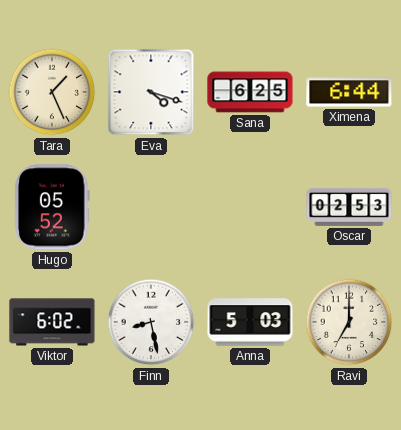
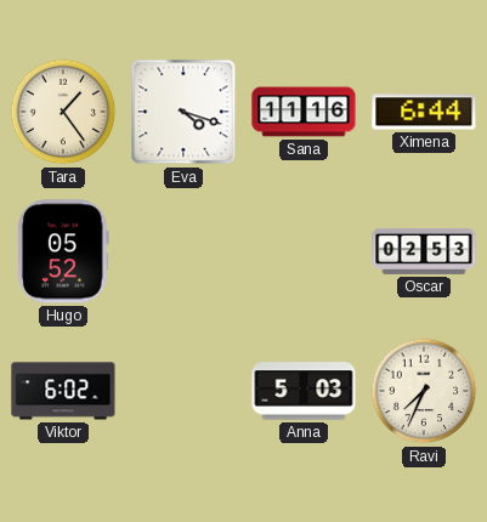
Tara: 1:26 -> 1:24
Sana: 6:25 -> 11:16
Finn: 8:28 -> none
Ravi: 7:00 -> 7:34
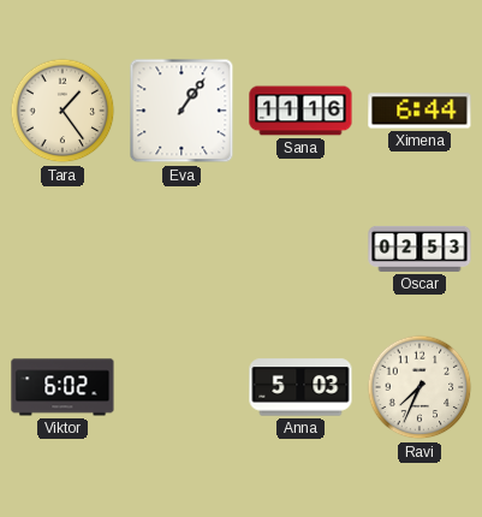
Eva: 4:18 -> 1:06
Hugo: 05:52 -> none
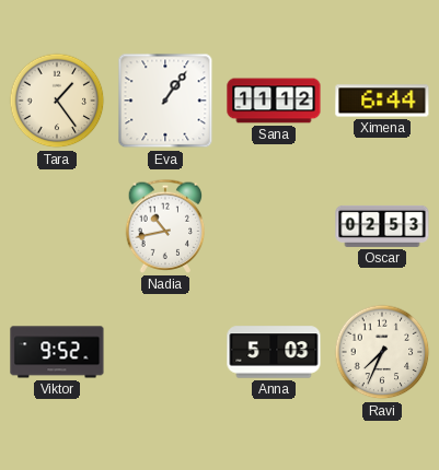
Sana: 11:16 -> 11:12
Nadia: none -> 10:43
Viktor: 6:02 -> 9:52
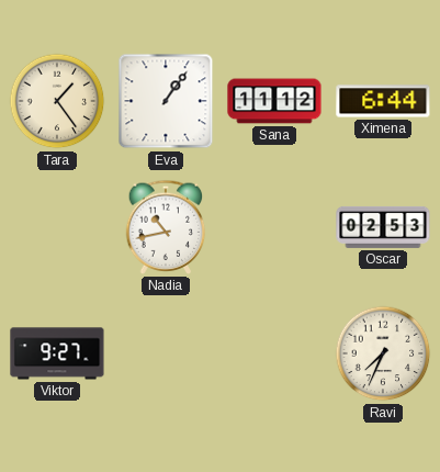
Viktor: 9:52 -> 9:27
Anna: 5:03 -> none
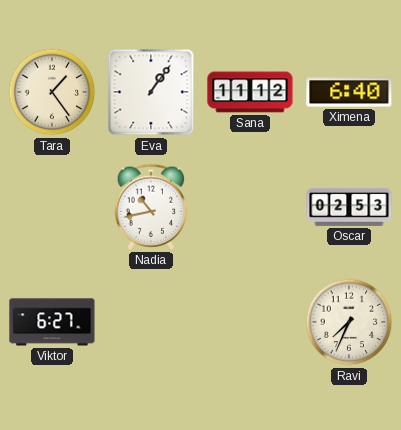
Ximena: 6:44 -> 6:40
Viktor: 9:27 -> 6:27
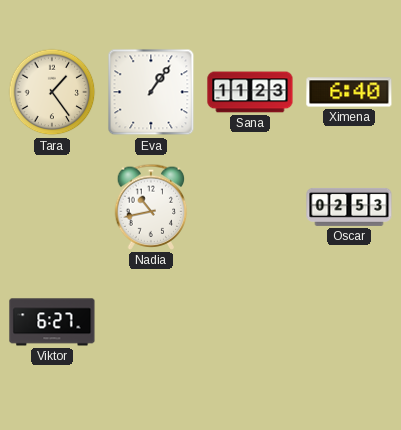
Sana: 11:12 -> 11:23
Ravi: 7:34 -> none
